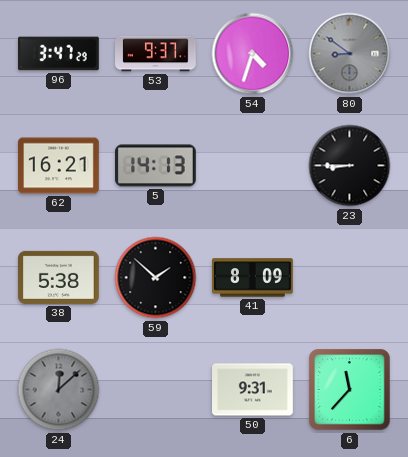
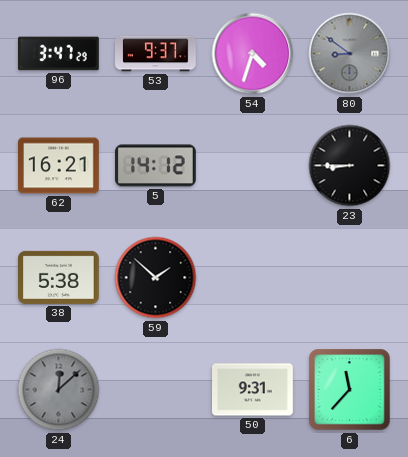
5: 14:13 -> 14:12
41: 8:09 -> none
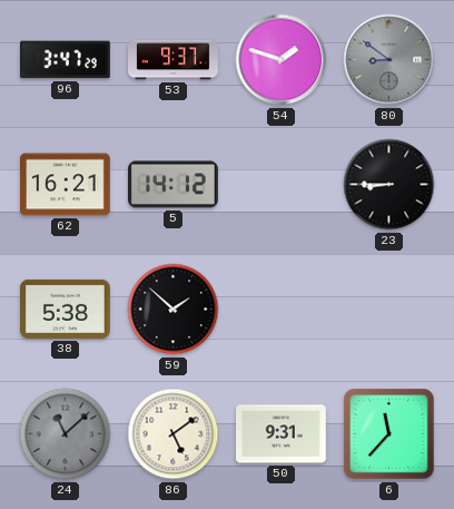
54: 4:33 -> 1:48
24: 12:08 -> 11:08
86: none -> 5:09
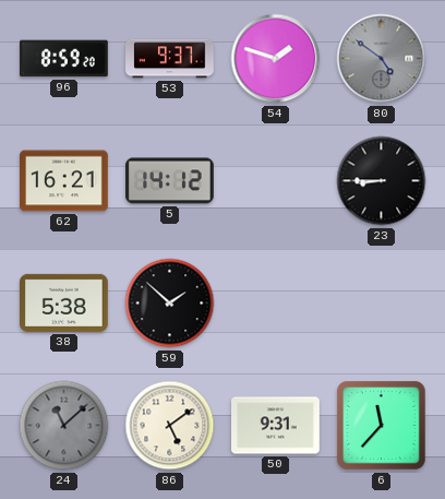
96: 3:47 -> 8:59
80: 8:51 -> 4:51
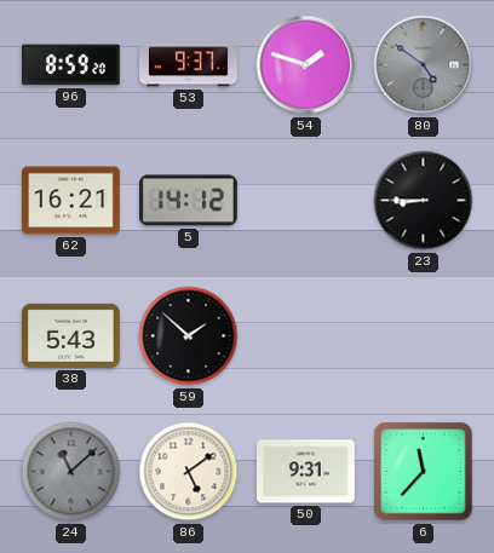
38: 5:38 -> 5:43
